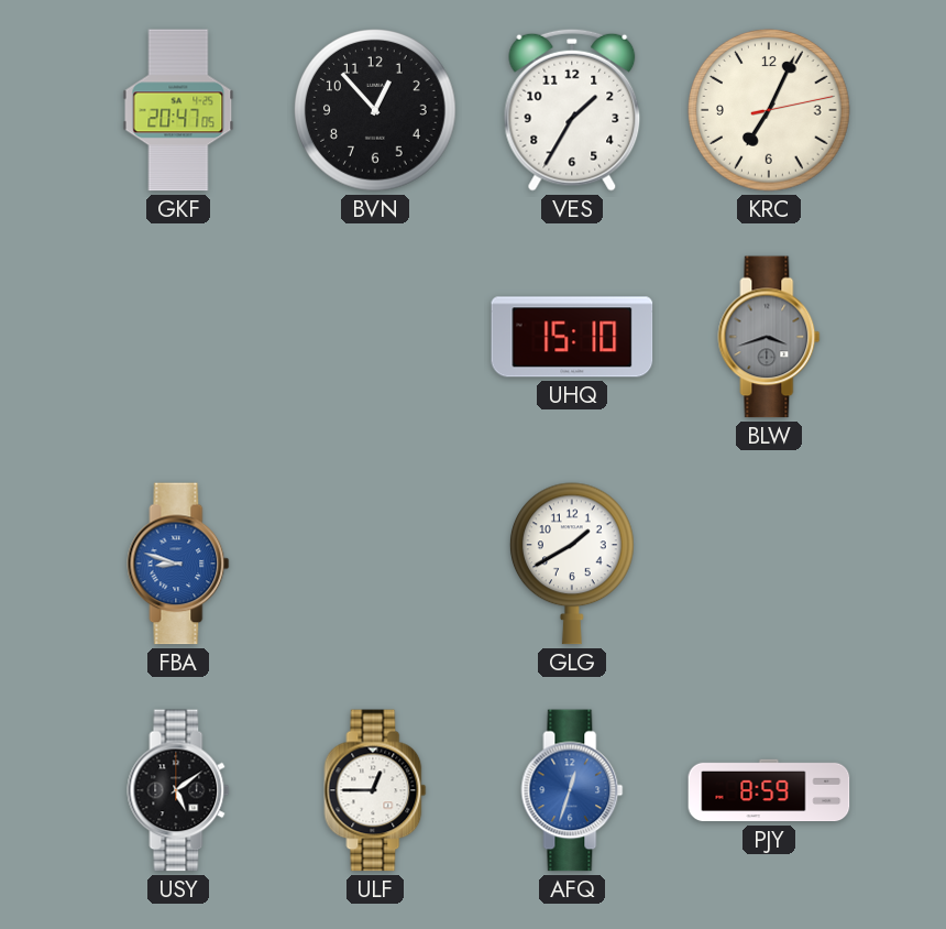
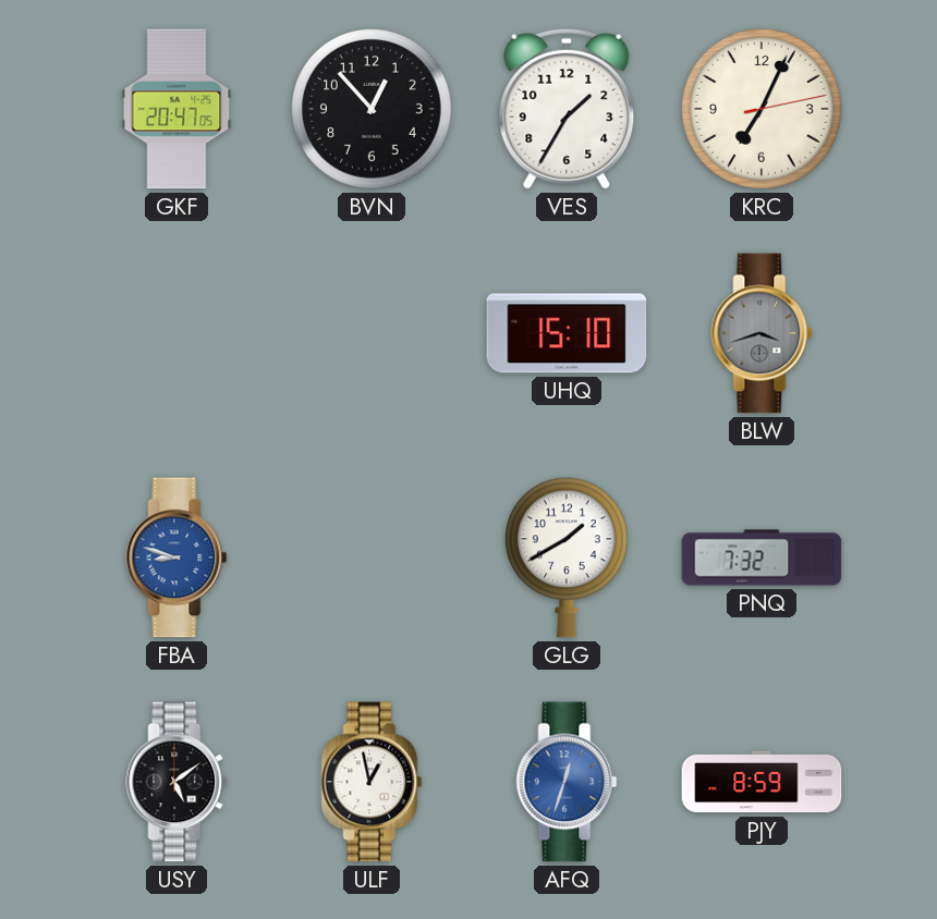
PNQ: none -> 7:32
ULF: 12:45 -> 12:58
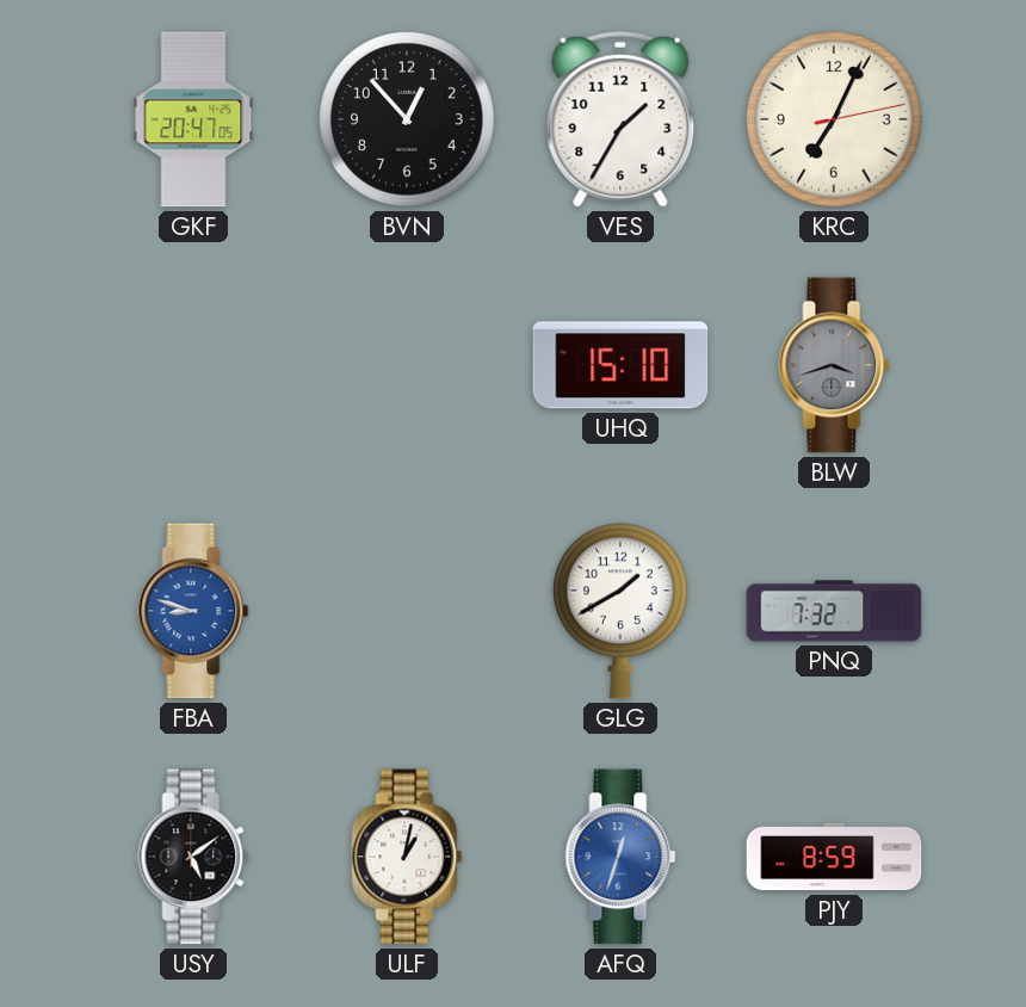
ULF: 12:58 -> 1:02
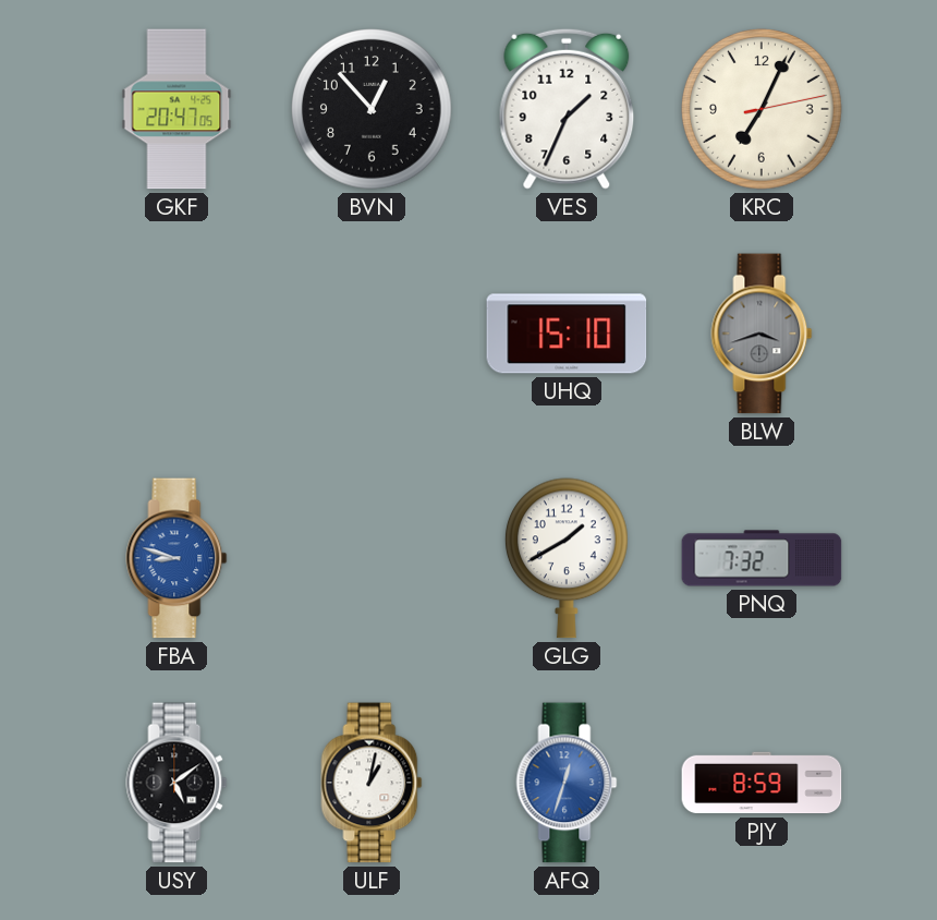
VES: 1:35 -> 1:34
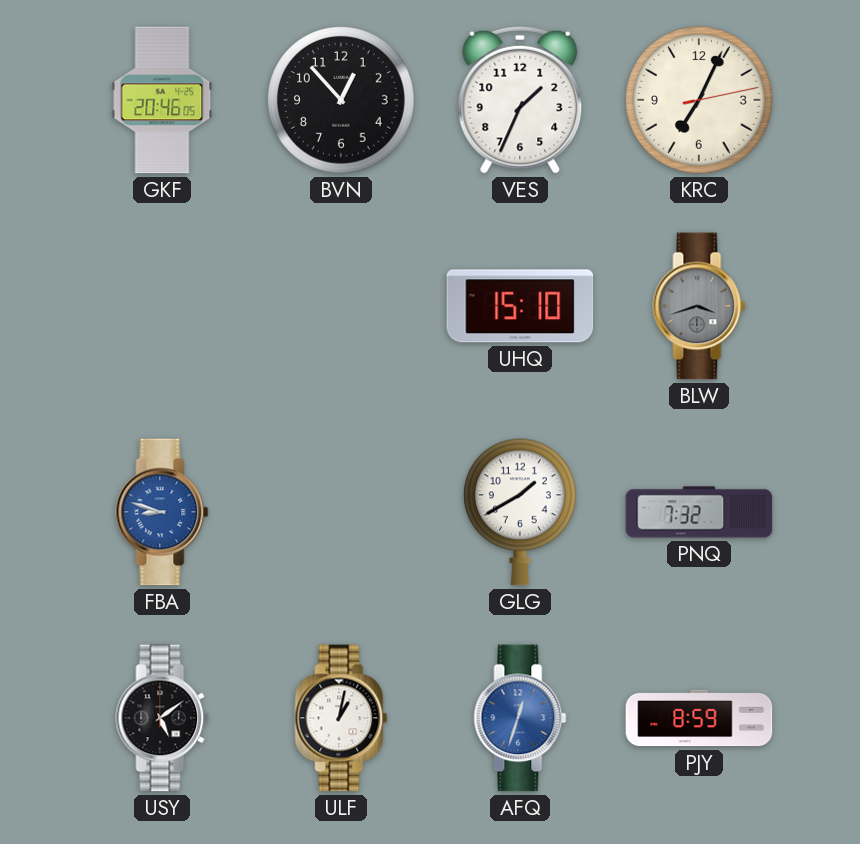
GKF: 20:47 -> 20:46
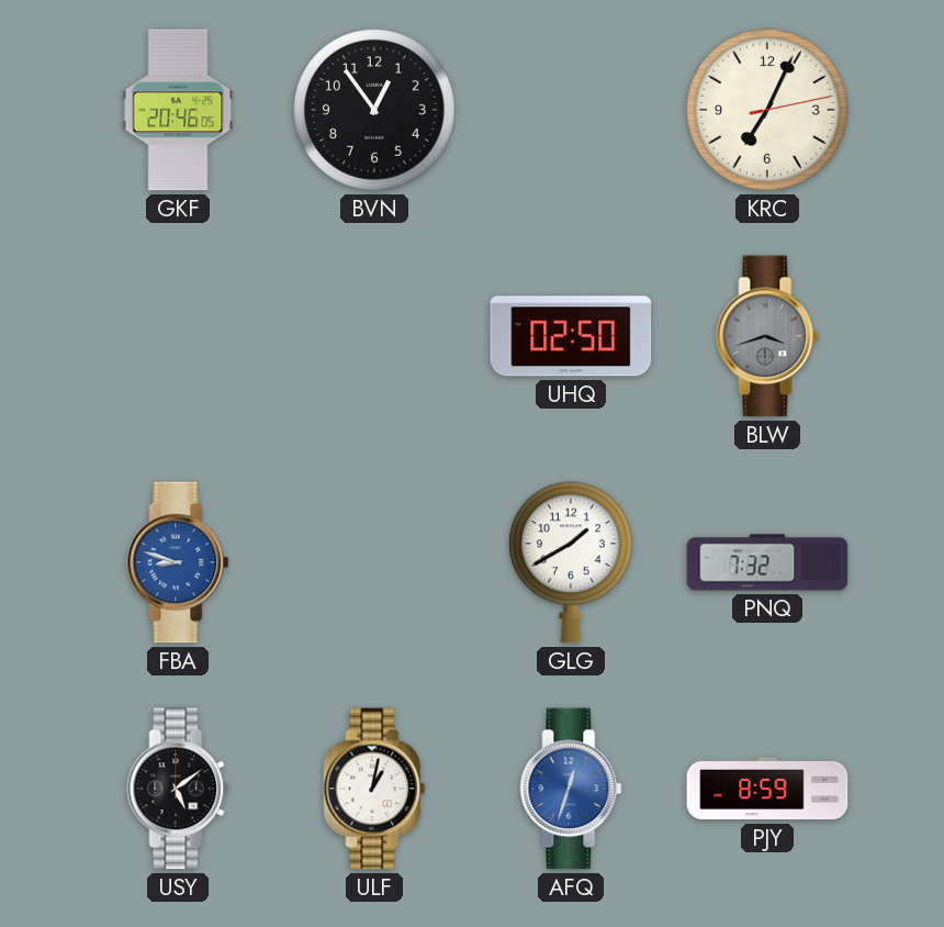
BVN: 12:53 -> 12:54
VES: 1:34 -> none
UHQ: 15:10 -> 02:50
